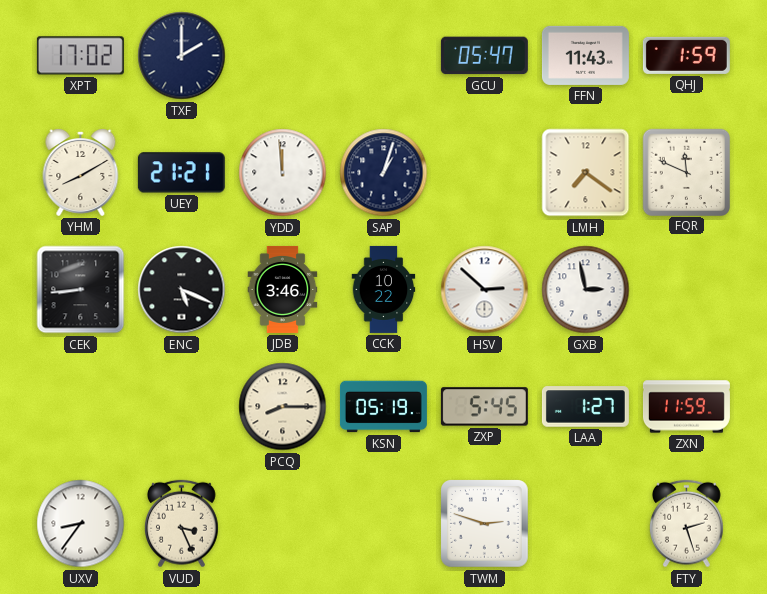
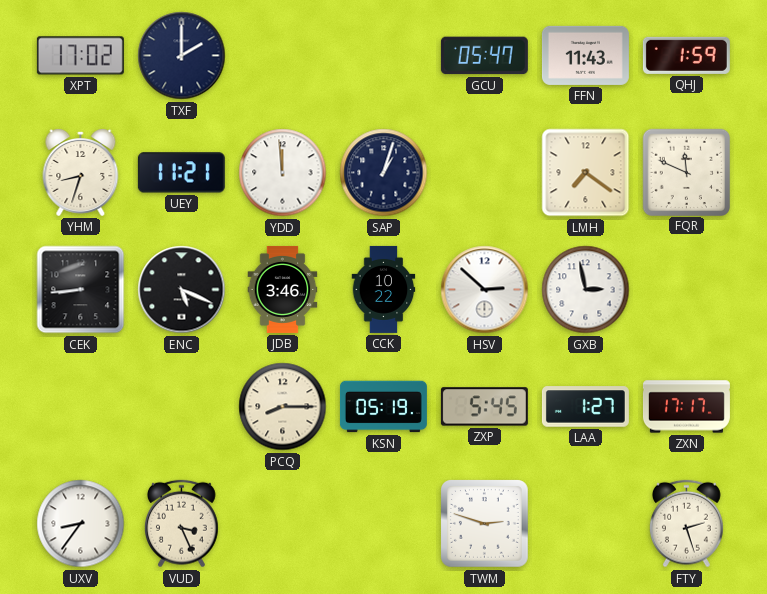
YHM: 8:10 -> 8:33
UEY: 21:21 -> 11:21
ZXN: 11:59 -> 17:17
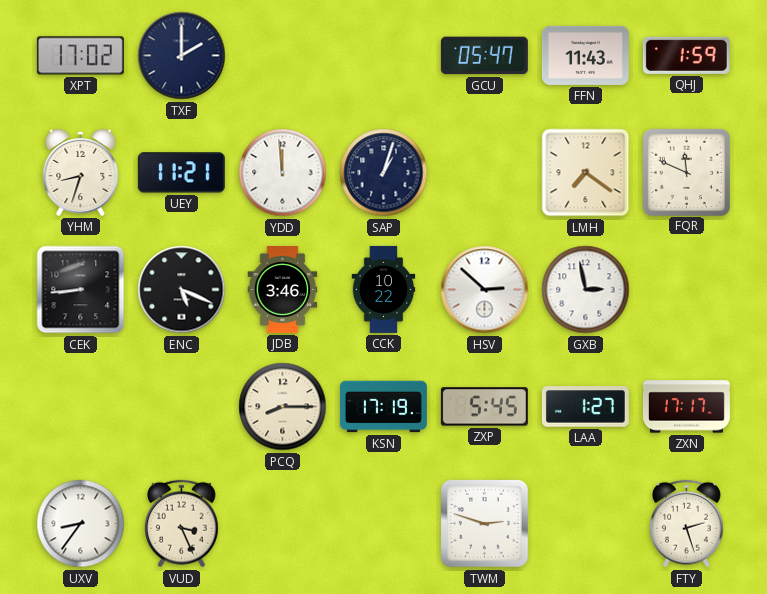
KSN: 05:19 -> 17:19
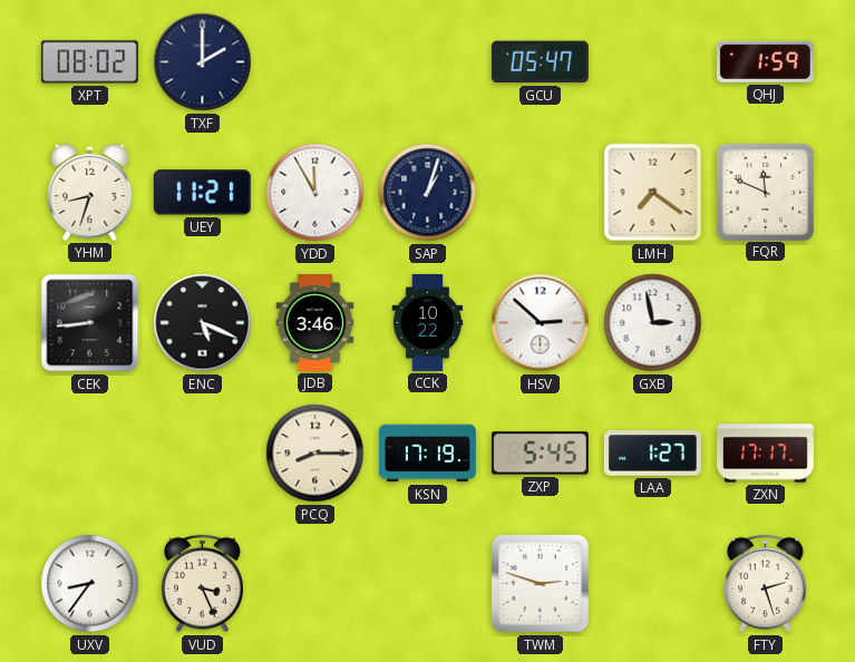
XPT: 17:02 -> 08:02
FFN: 11:43 -> none
YDD: 11:59 -> 11:55
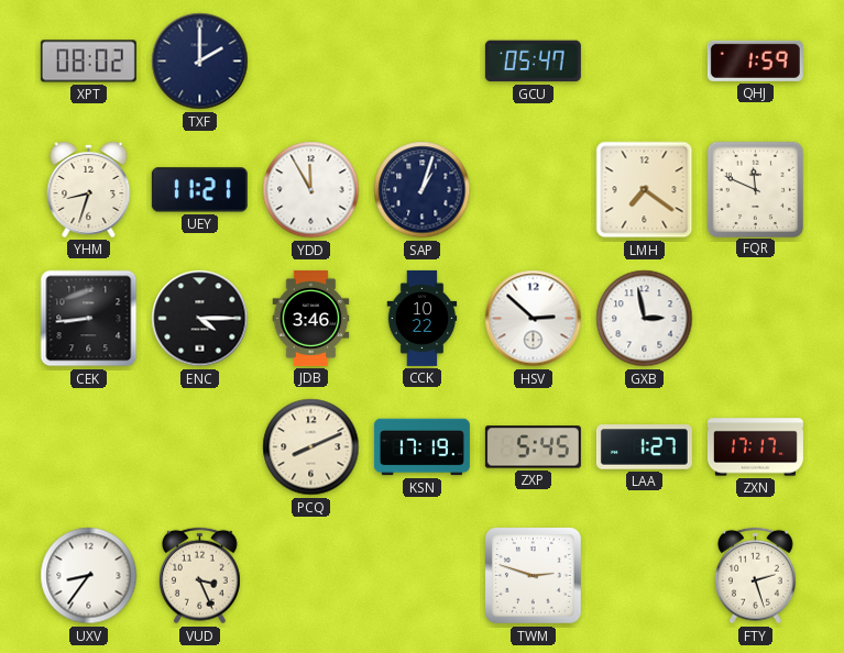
ENC: 5:19 -> 4:15
PCQ: 8:15 -> 8:11
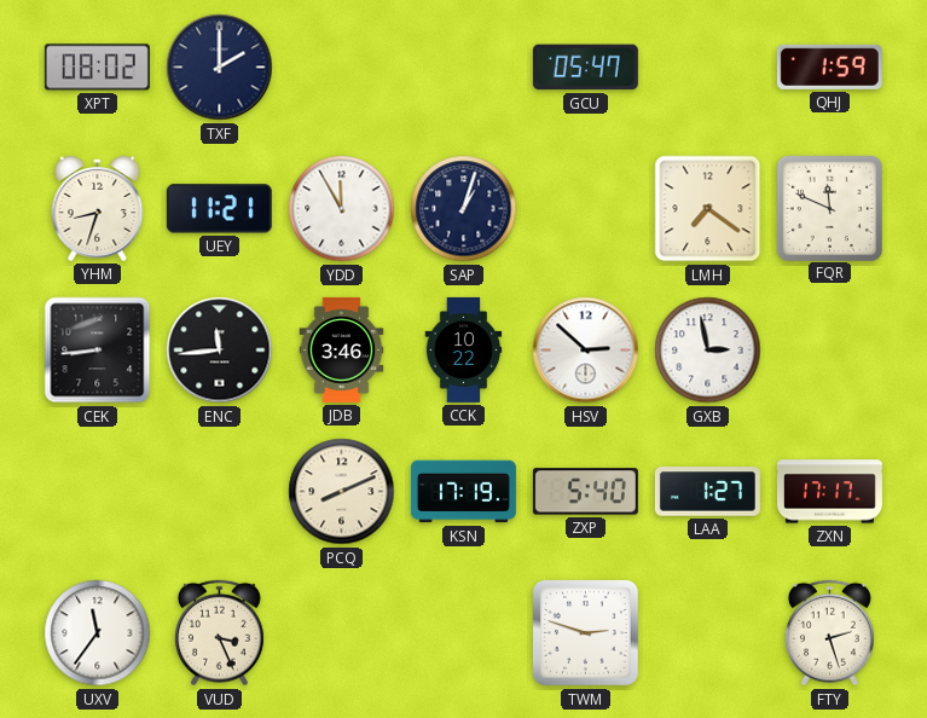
ENC: 4:15 -> 11:44
ZXP: 5:45 -> 5:40
UXV: 8:36 -> 11:36
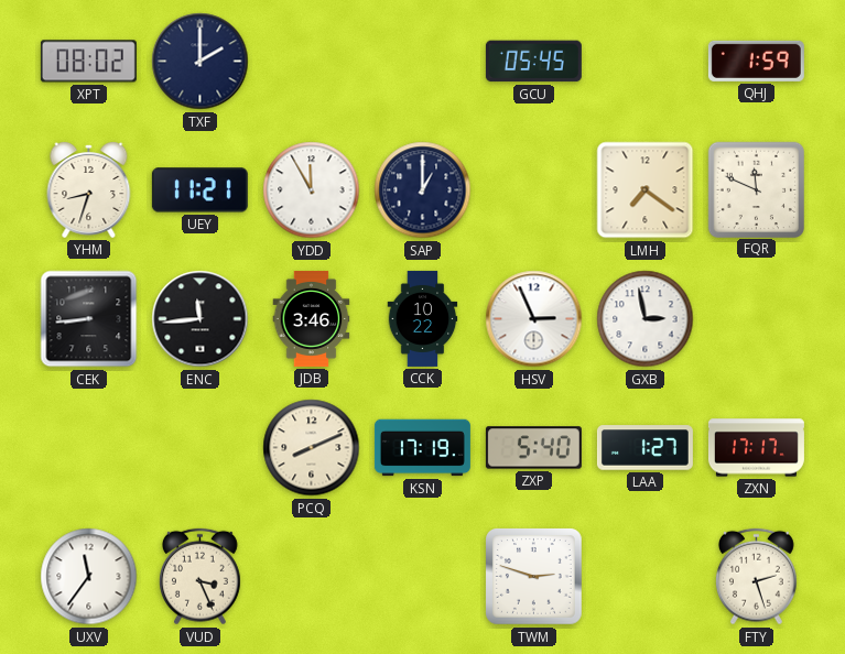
GCU: 05:47 -> 05:45
SAP: 1:03 -> 1:00
HSV: 2:52 -> 2:56
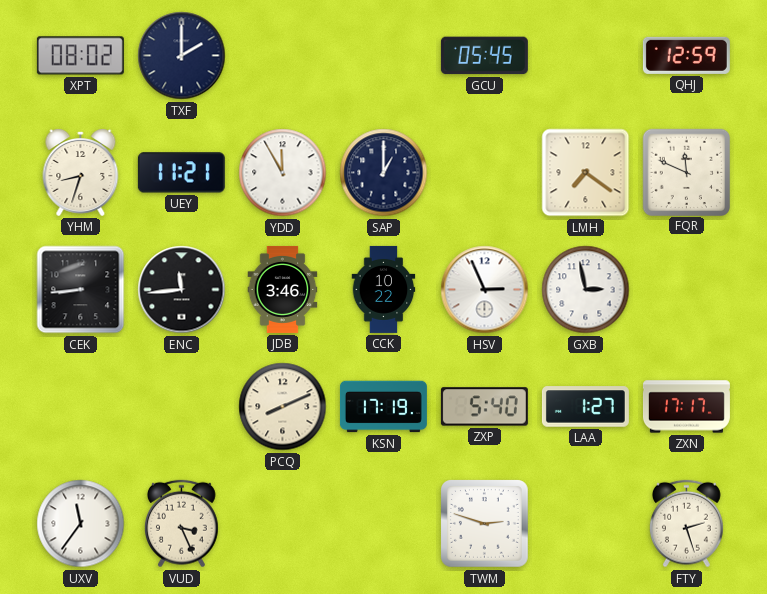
QHJ: 1:59 -> 12:59
